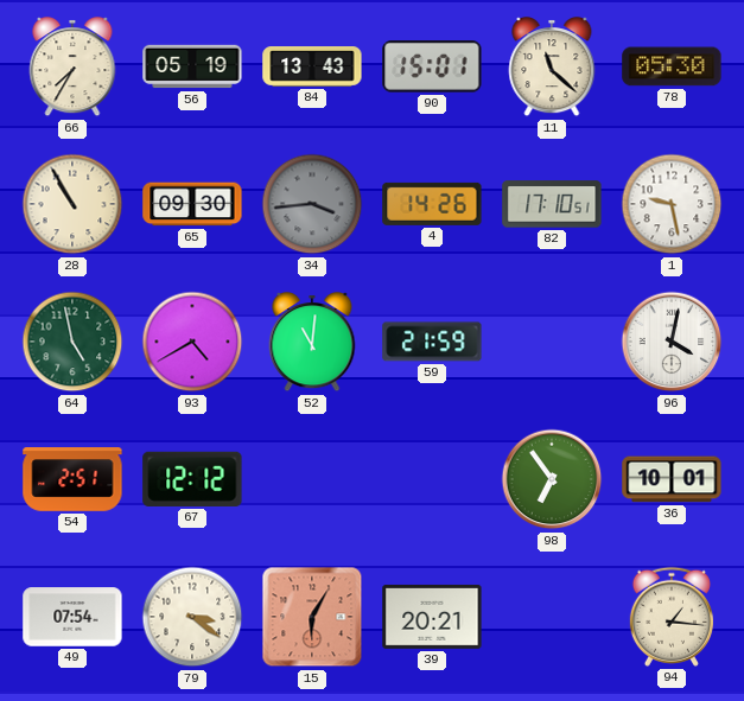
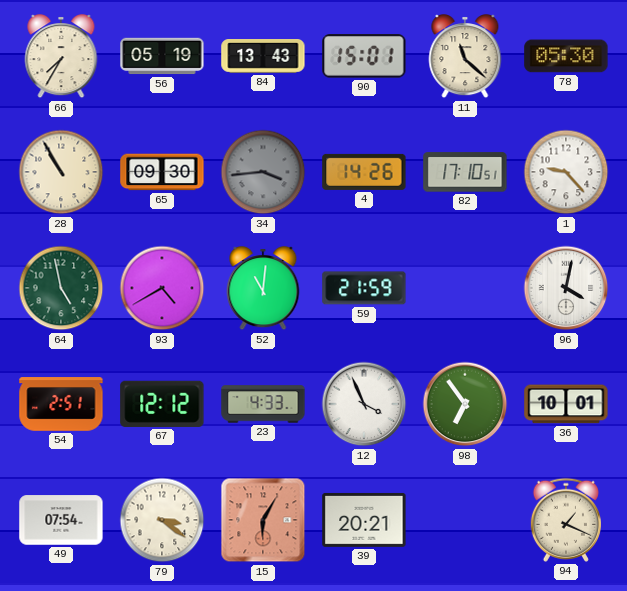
1: 9:28 -> 9:23
23: none -> 4:33
12: none -> 3:56
94: 1:16 -> 1:19
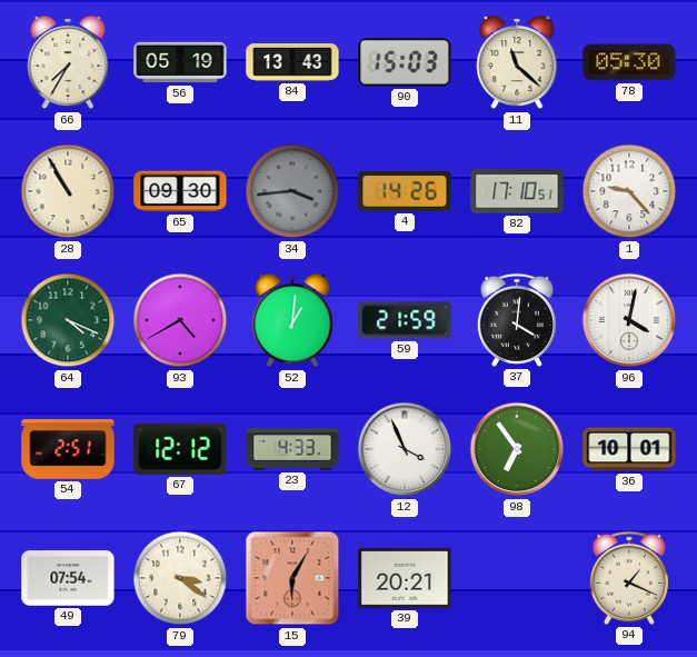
90: 15:01 -> 15:03
64: 4:58 -> 4:19
52: 11:01 -> 1:01
37: none -> 4:01
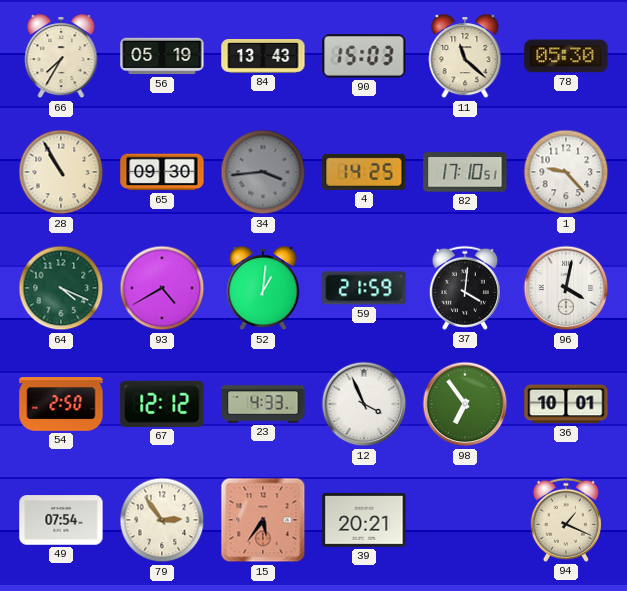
4: 14:26 -> 14:25
54: 2:51 -> 2:50
79: 3:21 -> 2:54
15: 6:05 -> 5:36
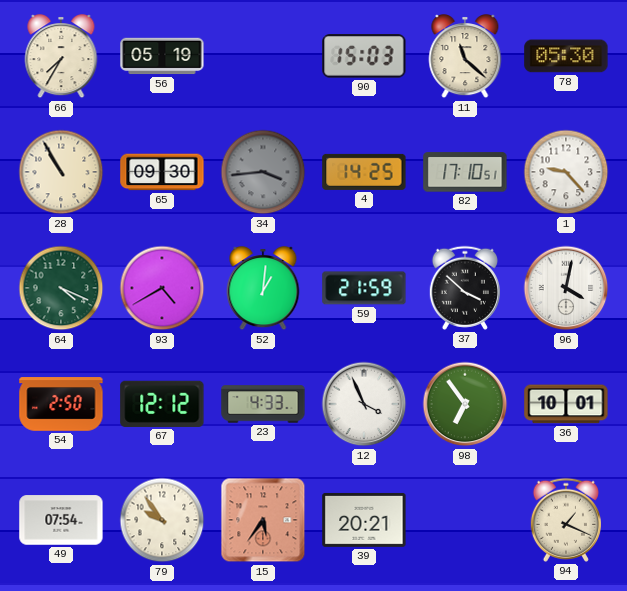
84: 13:43 -> none
37: 4:01 -> 3:52
79: 2:54 -> 9:54
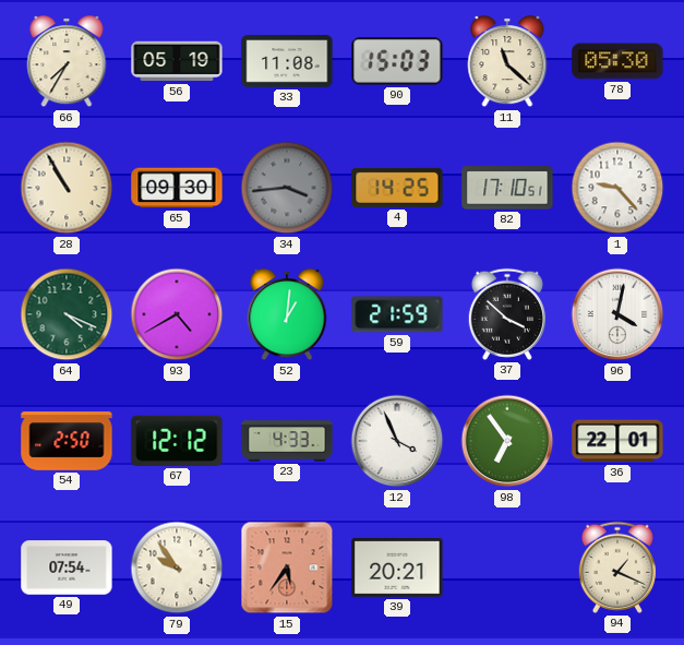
33: none -> 11:08
36: 10:01 -> 22:01
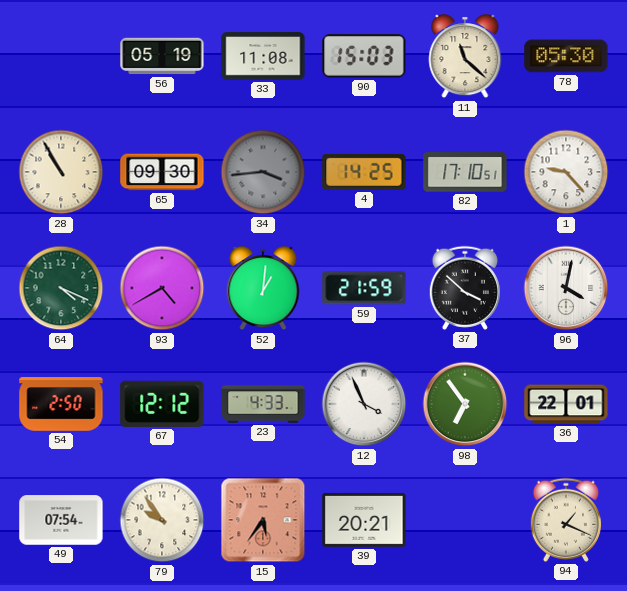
66: 7:35 -> none
